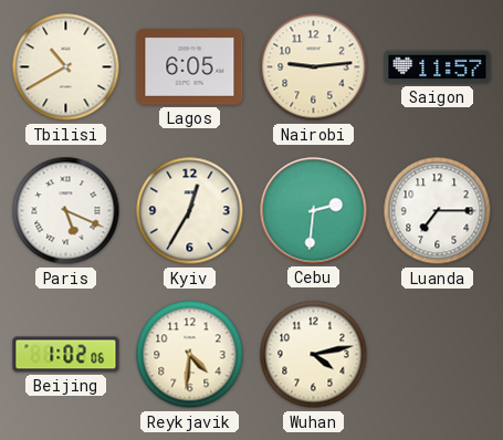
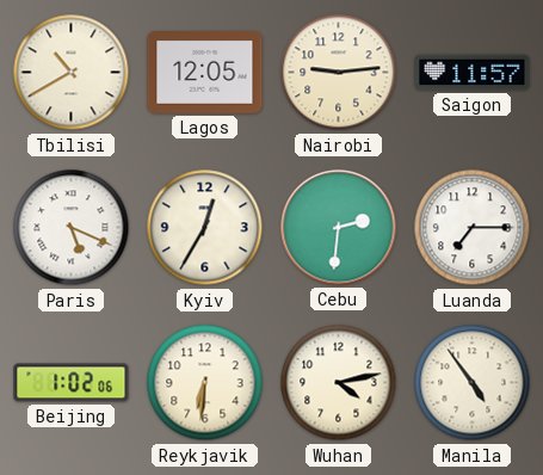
Lagos: 6:05 -> 12:05
Reykjavik: 4:31 -> 6:31
Manila: none -> 4:54
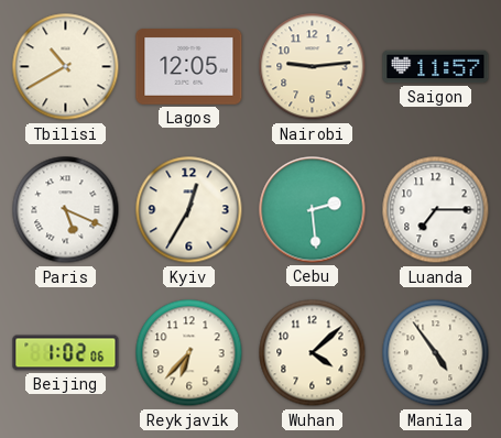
Cebu: 2:31 -> 2:29
Reykjavik: 6:31 -> 6:37
Wuhan: 4:13 -> 4:08
